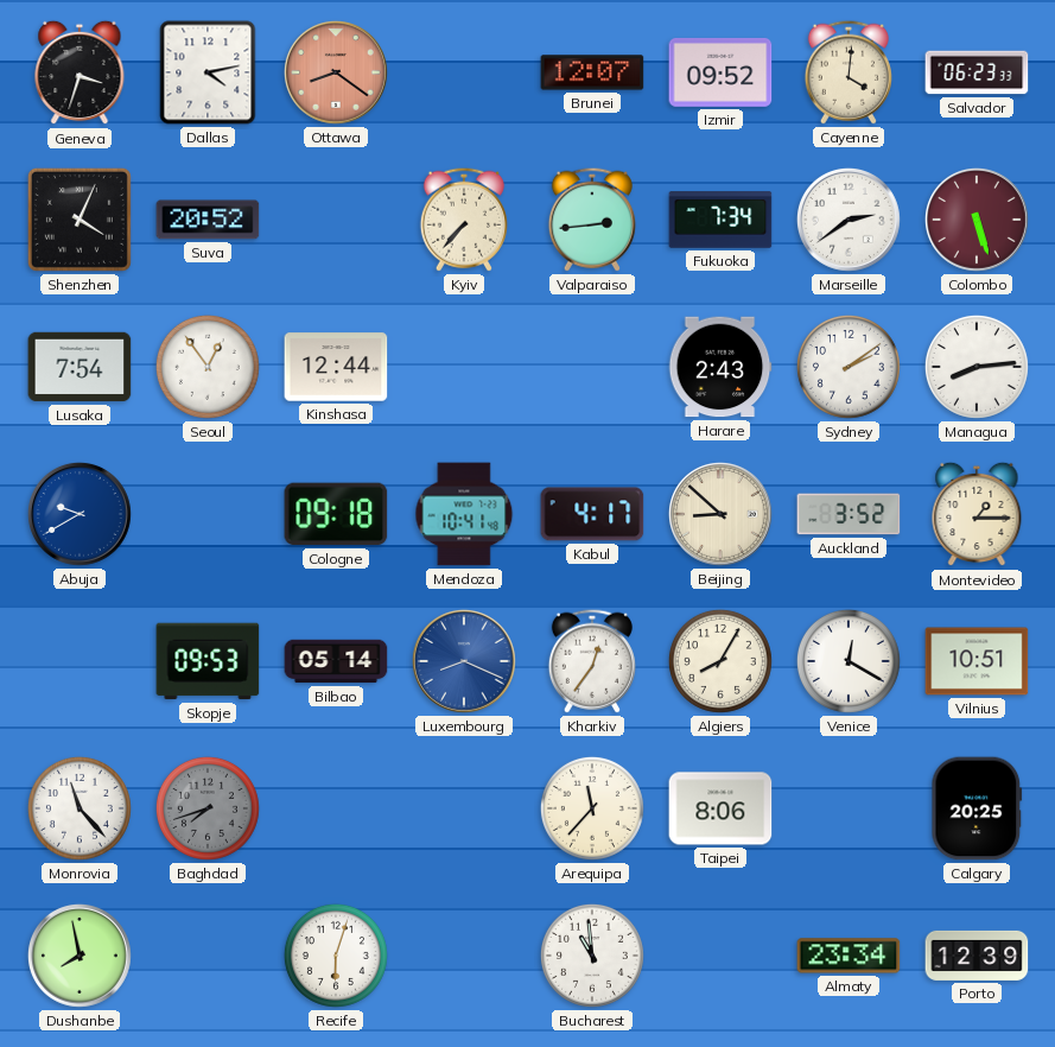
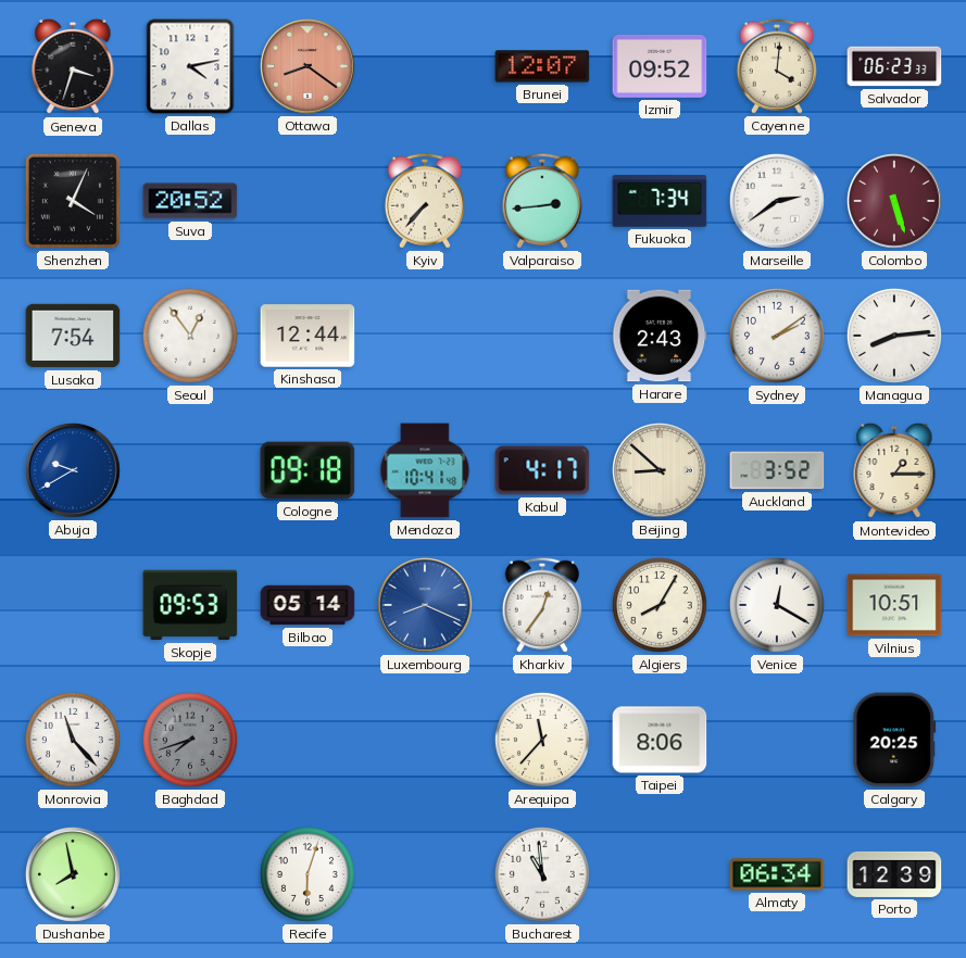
Almaty: 23:34 -> 06:34
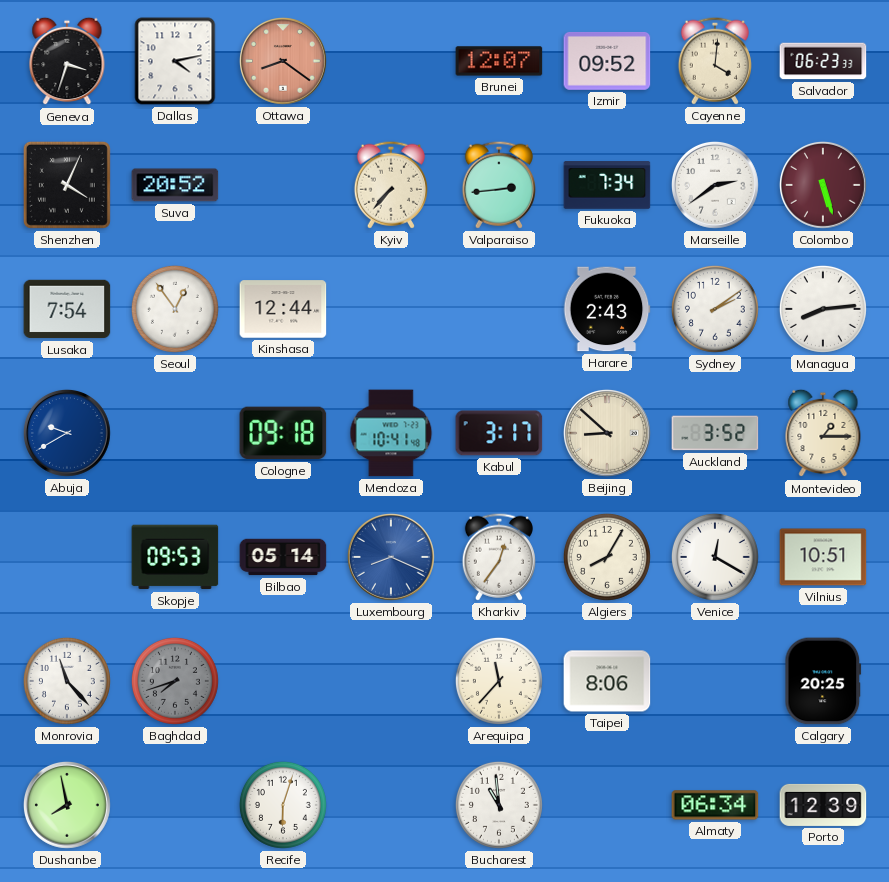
Kabul: 4:17 -> 3:17
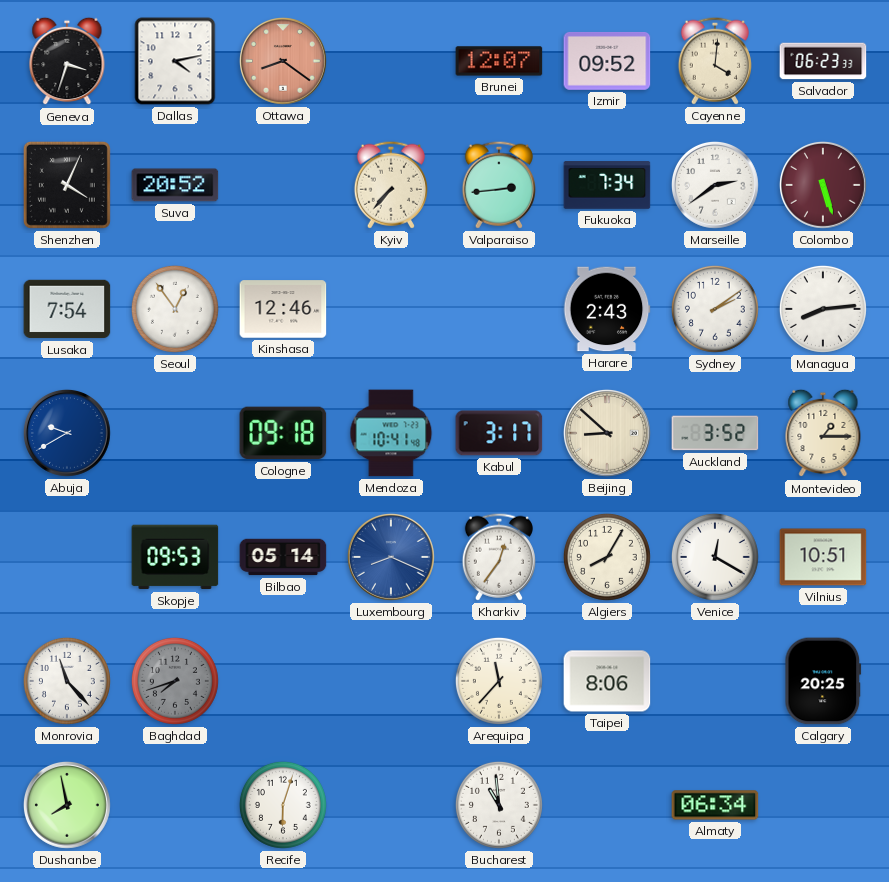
Kinshasa: 12:44 -> 12:46
Porto: 12:39 -> none
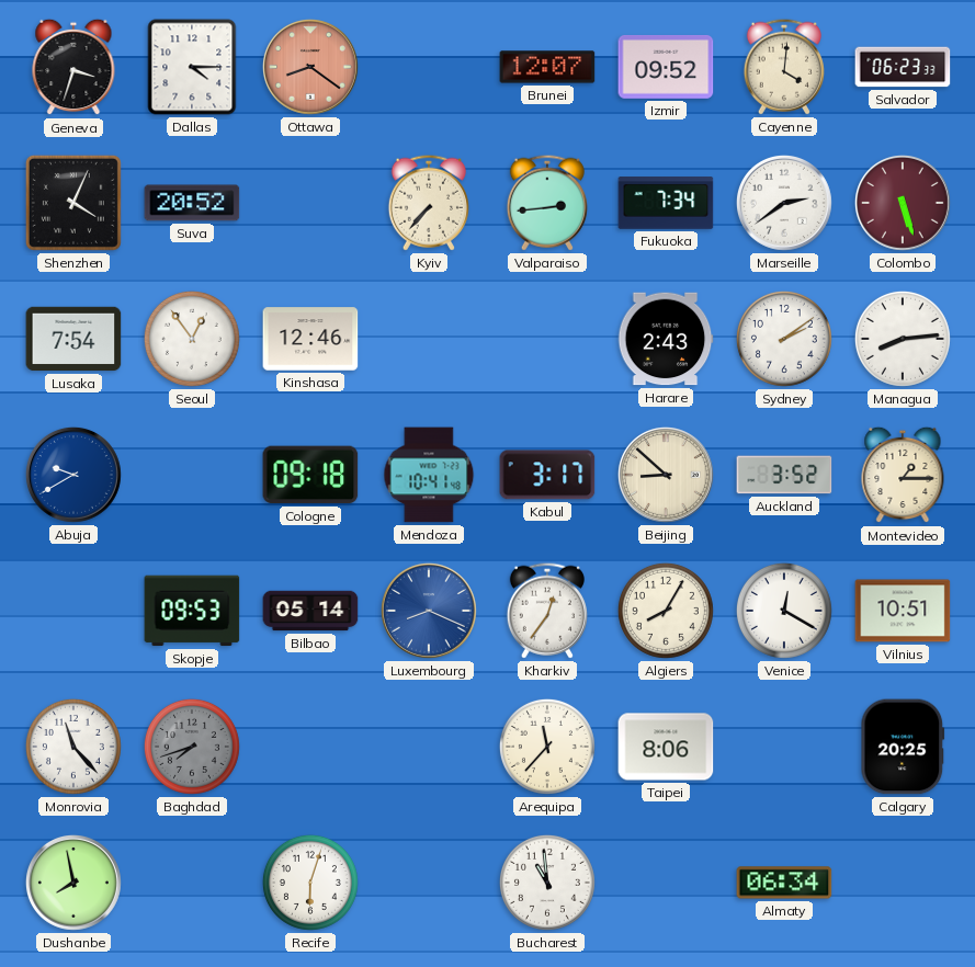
Dallas: 4:13 -> 4:15
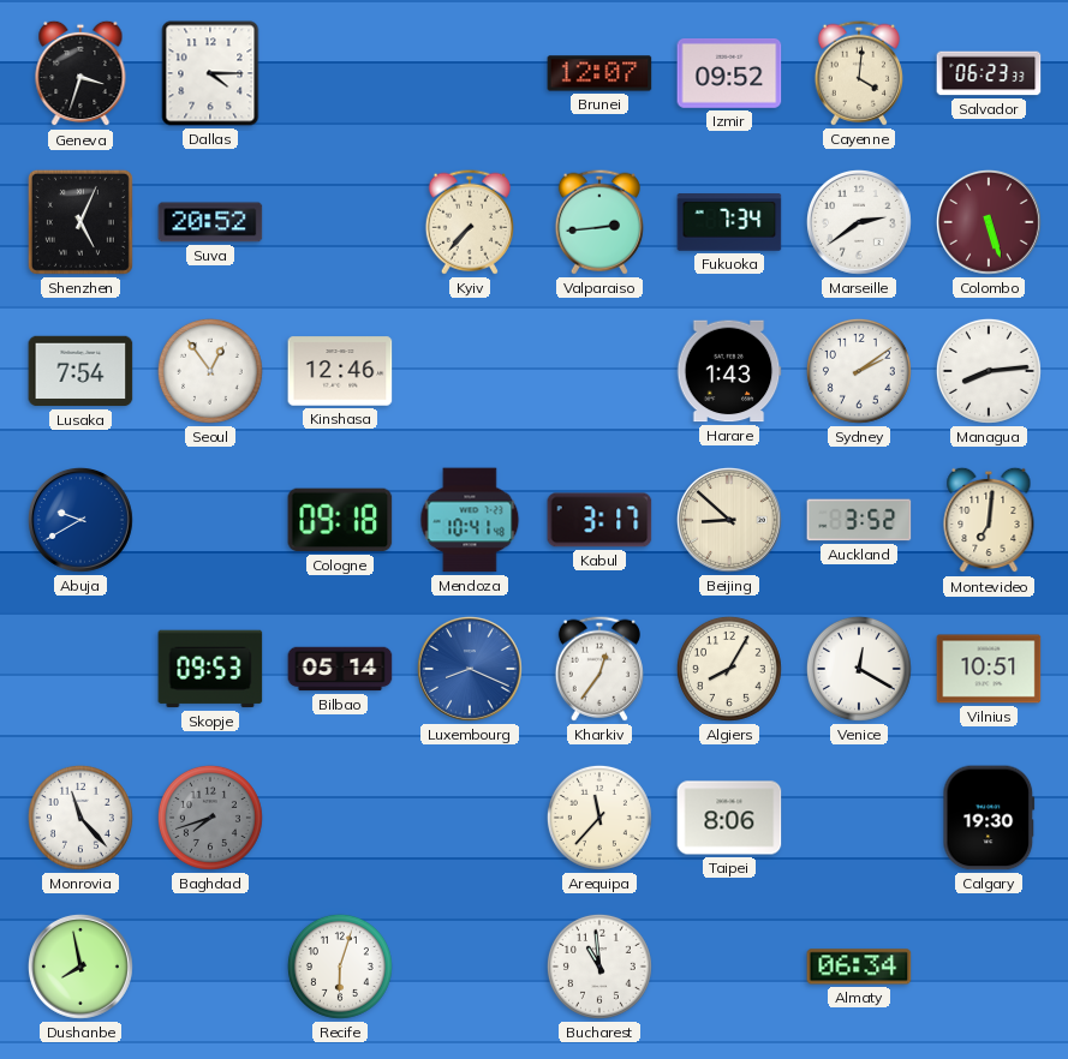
Ottawa: 8:21 -> none
Shenzhen: 4:04 -> 5:04
Harare: 2:43 -> 1:43
Montevideo: 1:15 -> 7:01
Calgary: 20:25 -> 19:30
